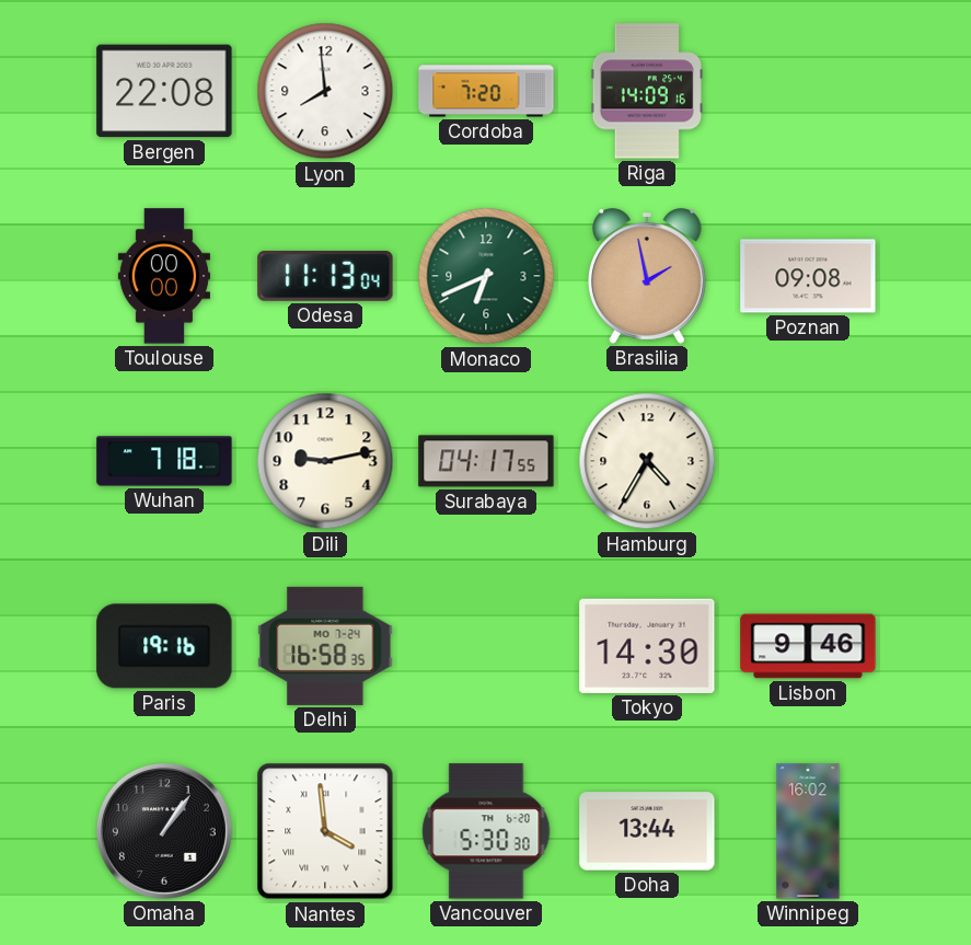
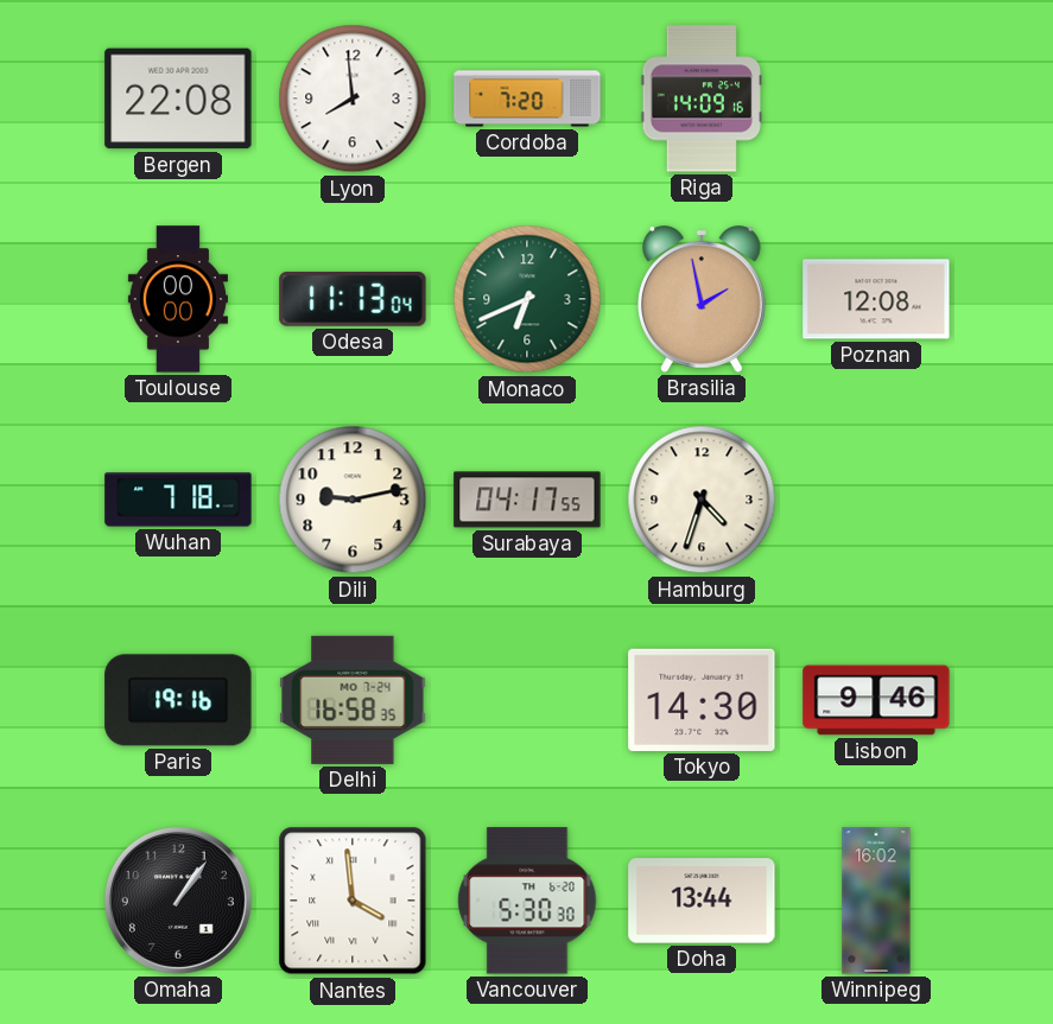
Poznan: 09:08 -> 12:08
Hamburg: 4:35 -> 4:33
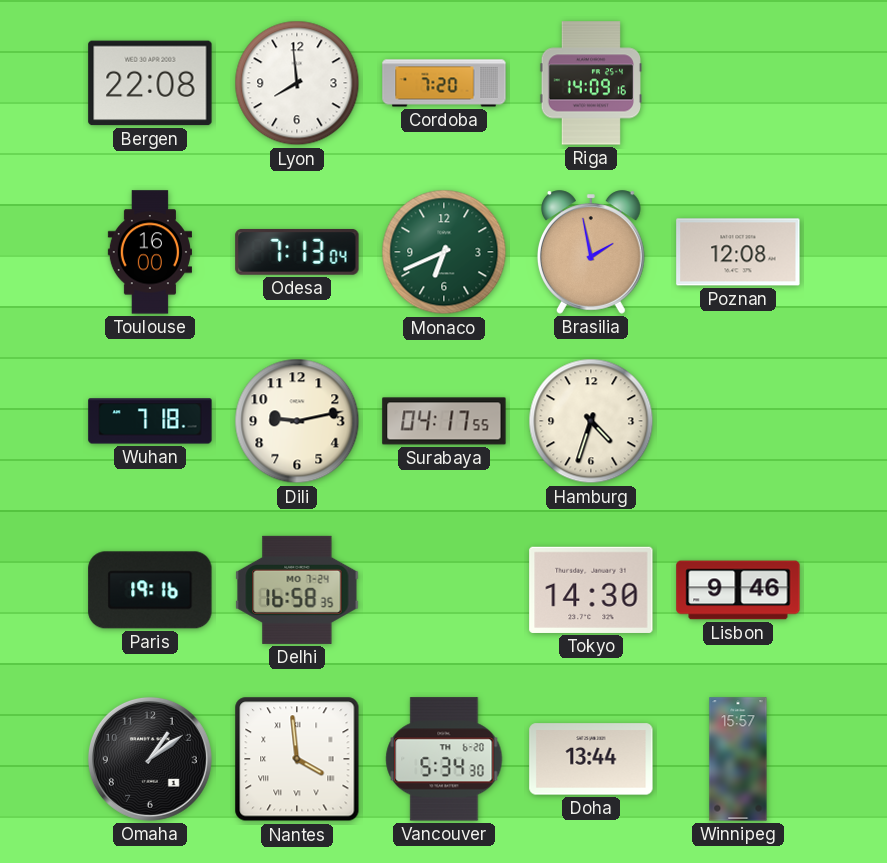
Toulouse: 00:00 -> 16:00
Odesa: 11:13 -> 7:13
Omaha: 1:06 -> 1:09
Vancouver: 5:30 -> 5:34
Winnipeg: 16:02 -> 15:57
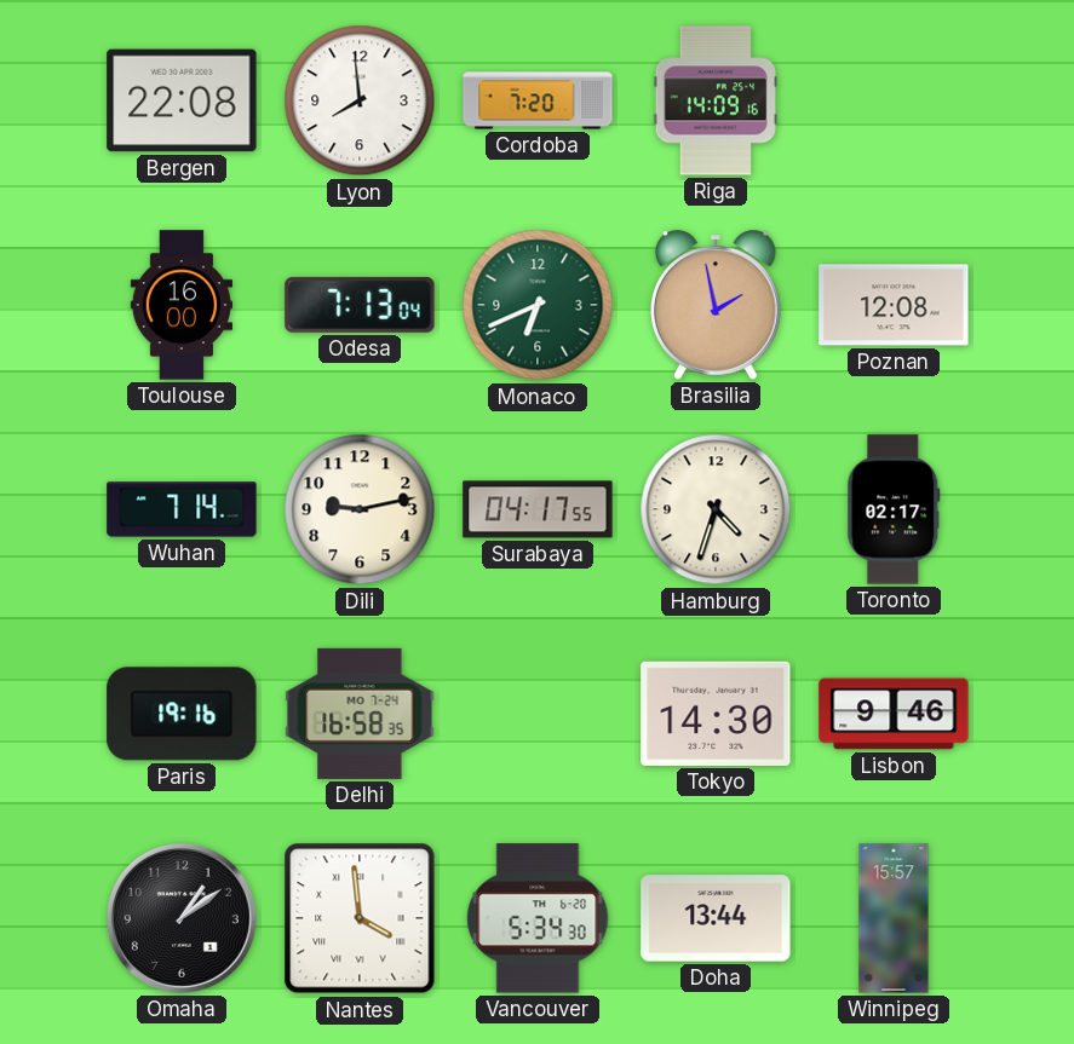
Wuhan: 7:18 -> 7:14
Toronto: none -> 02:17
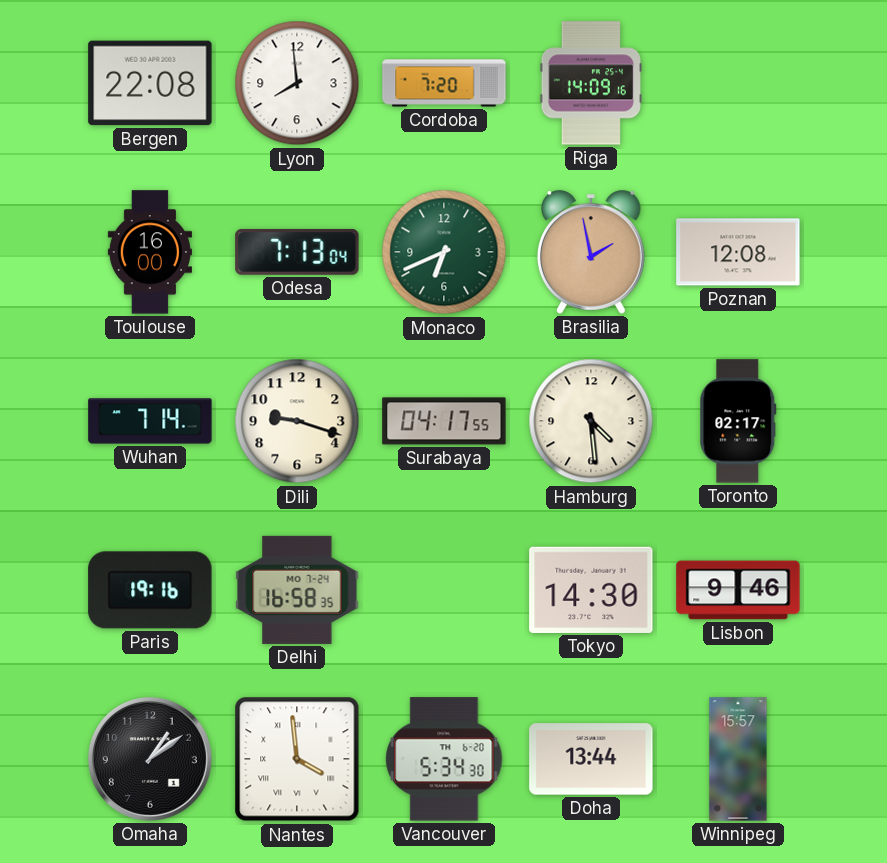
Dili: 9:13 -> 9:18
Hamburg: 4:33 -> 4:29
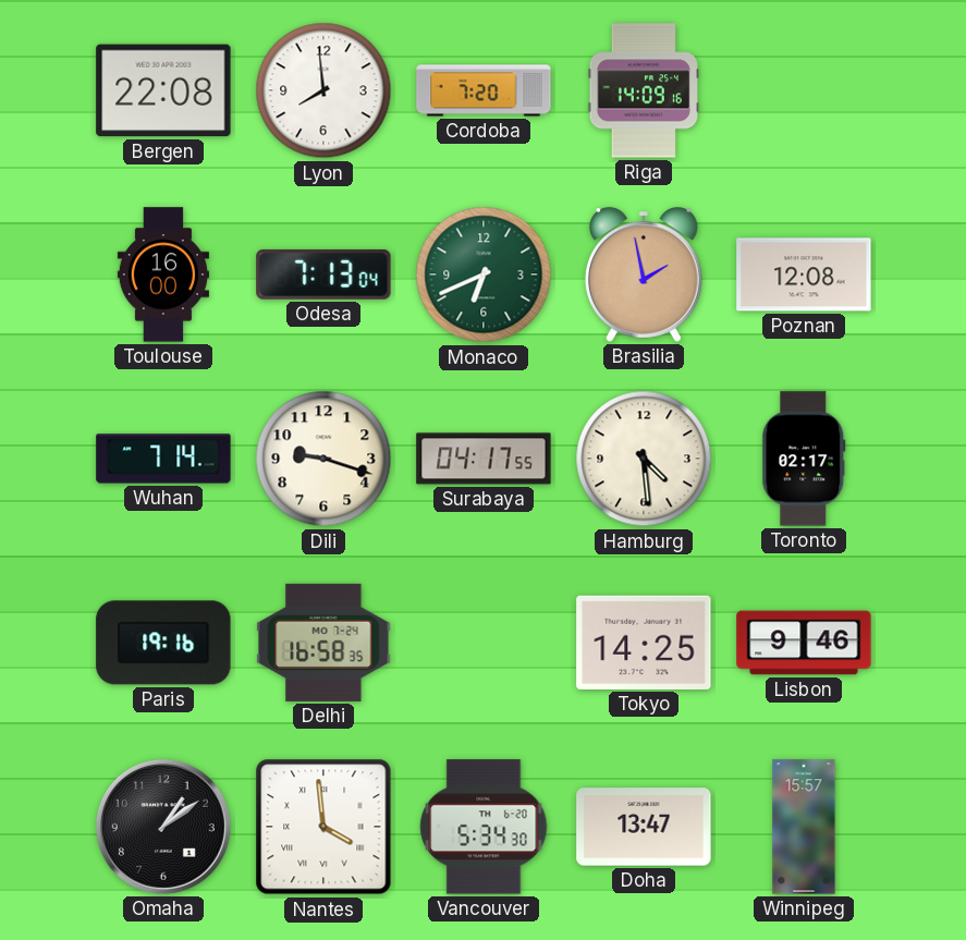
Tokyo: 14:30 -> 14:25
Doha: 13:44 -> 13:47
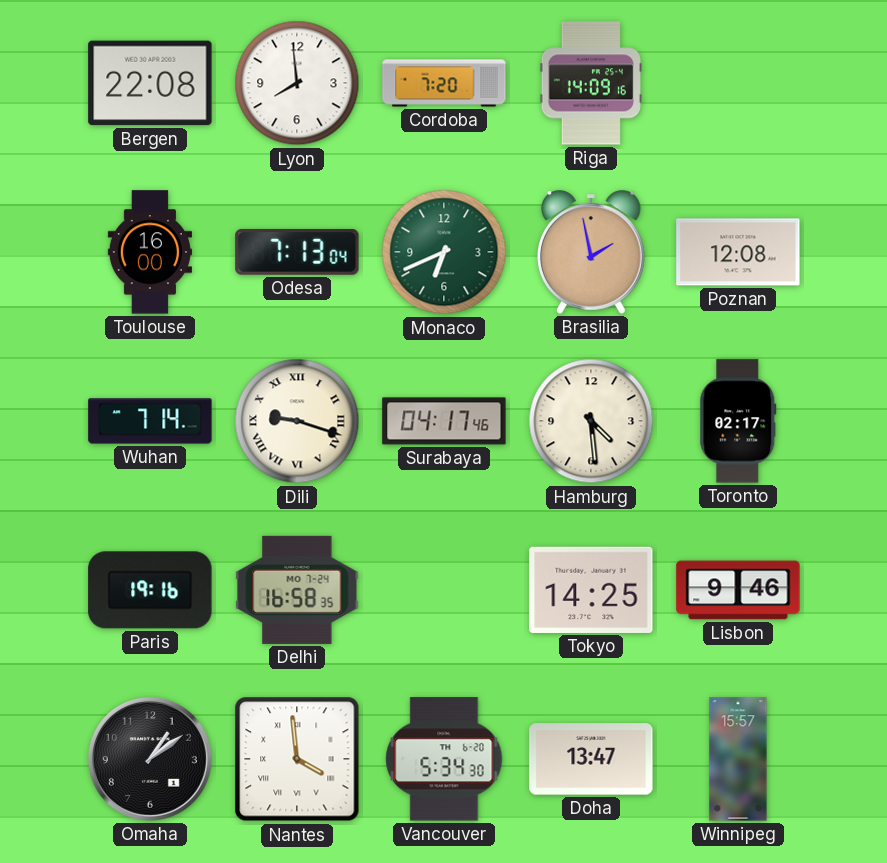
Dili numerals: Arabic -> Roman
Surabaya: 04:17:55 -> 04:17:46
